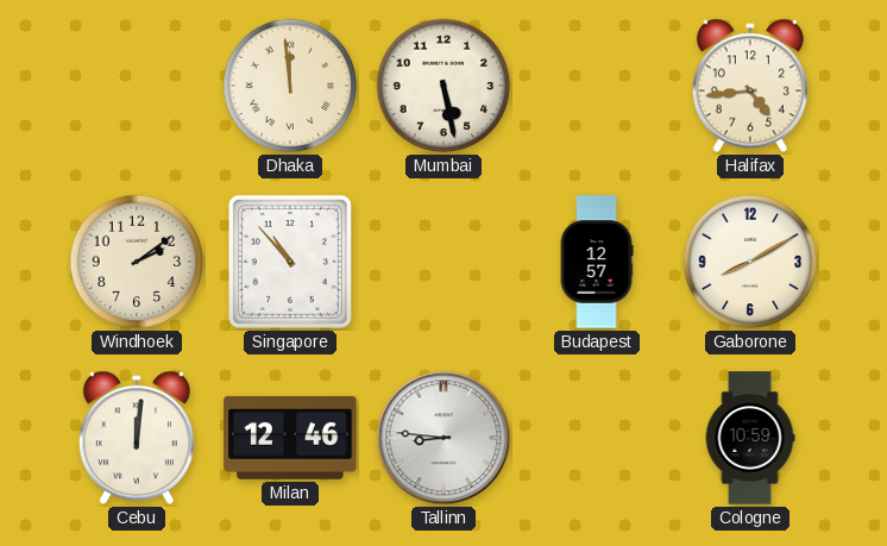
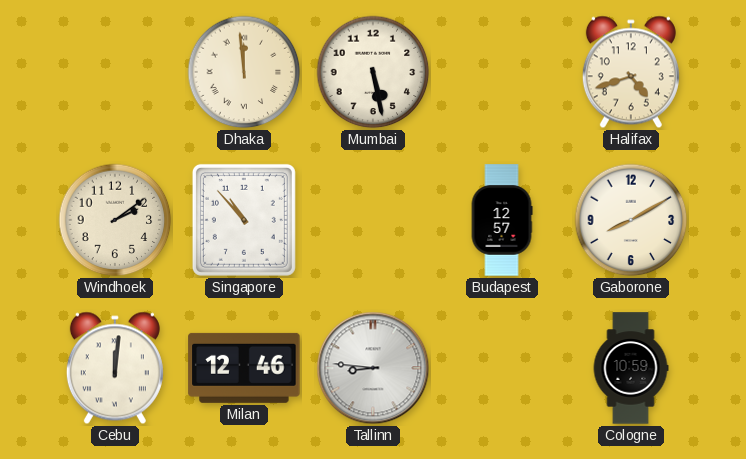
Halifax: 4:44 -> 4:42
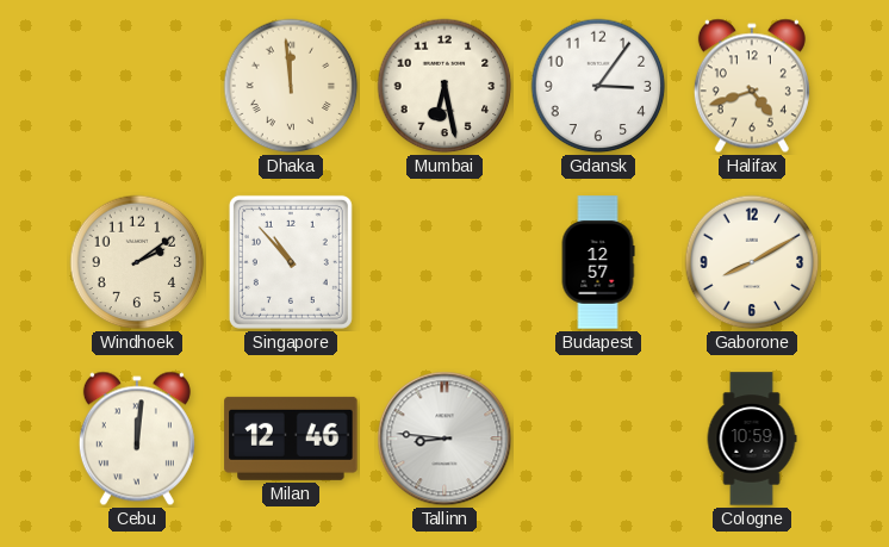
Mumbai: 5:28 -> 6:28
Gdansk: none -> 3:06
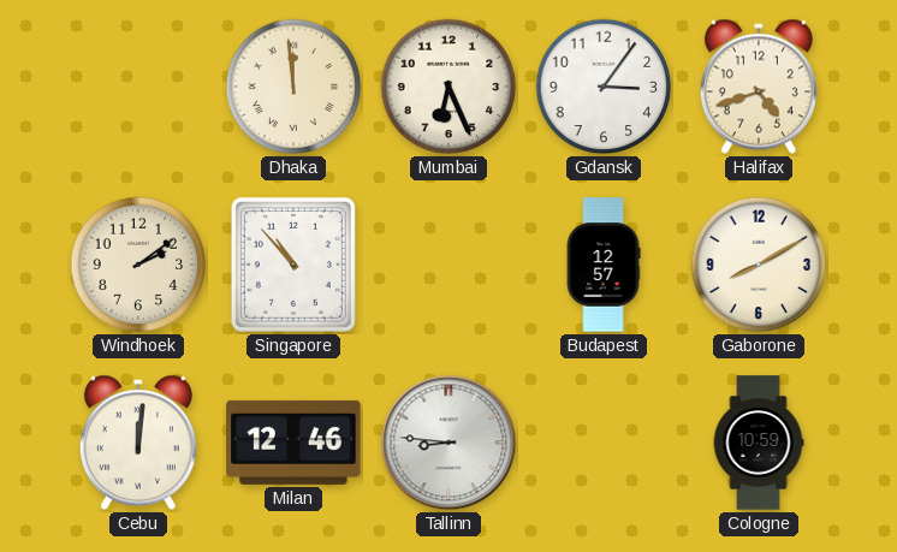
Mumbai: 6:28 -> 6:26
